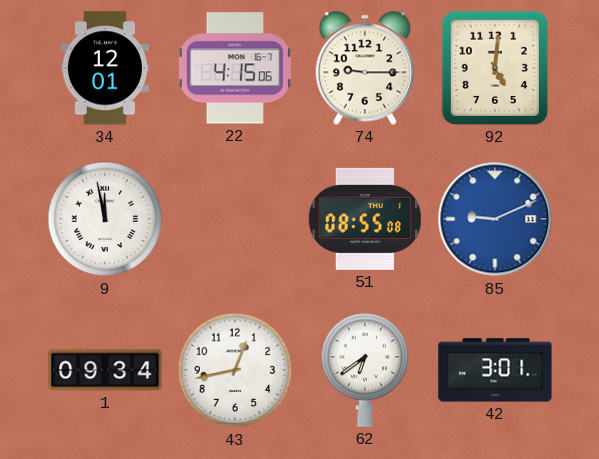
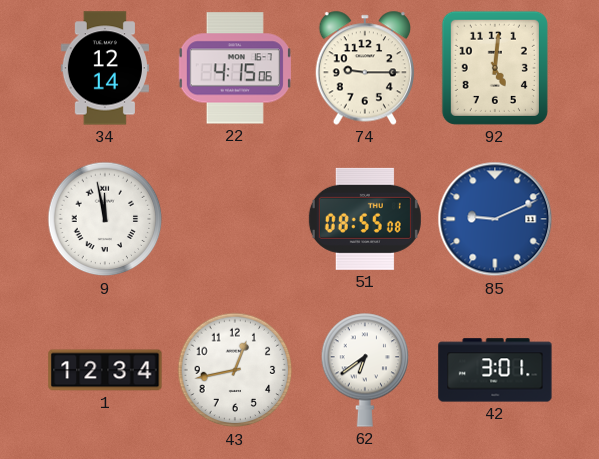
34: 12:01 -> 12:14
1: 09:34 -> 12:34
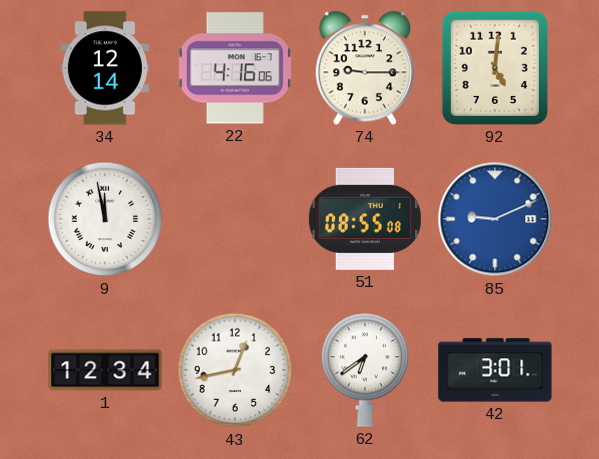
22: 4:15 -> 4:16
